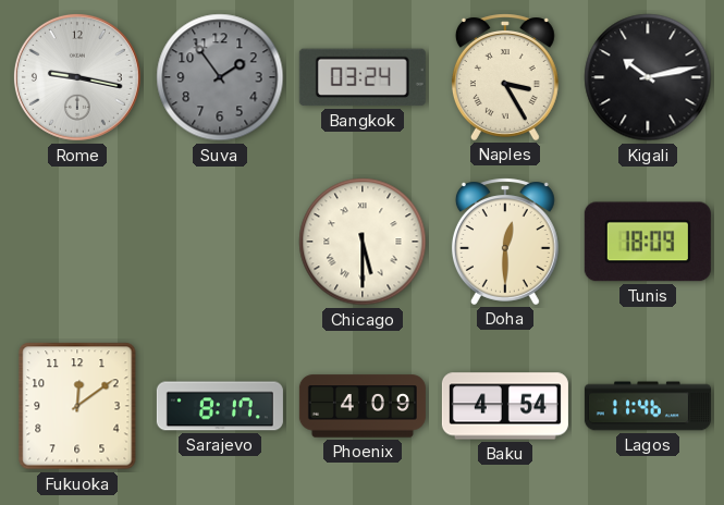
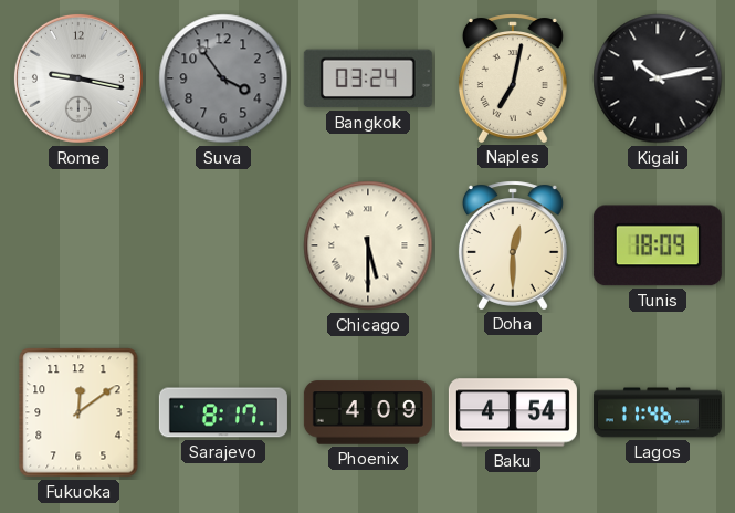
Suva: 1:54 -> 3:54
Naples: 3:25 -> 7:02
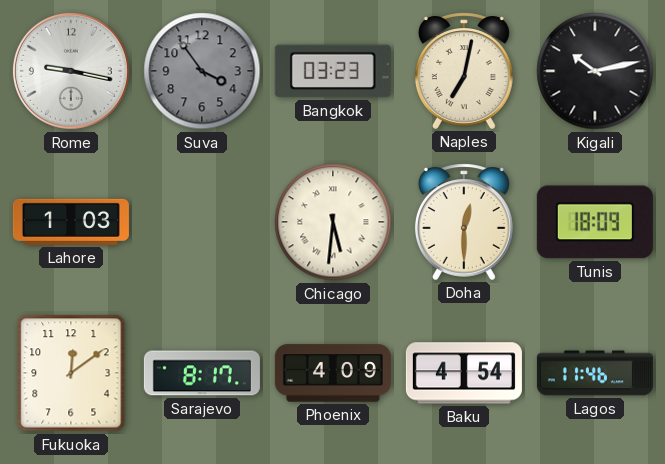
Bangkok: 03:24 -> 03:23
Lahore: none -> 1:03
Chicago: 5:30 -> 5:31
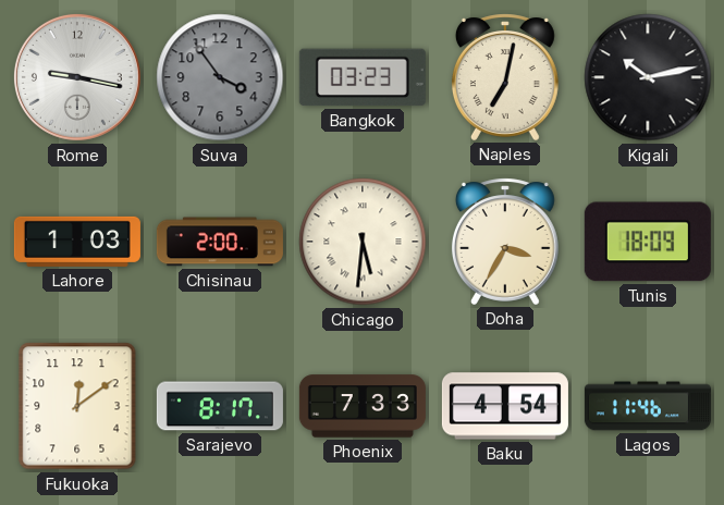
Chisinau: none -> 2:00
Doha: 12:30 -> 3:35
Phoenix: 4:09 -> 7:33
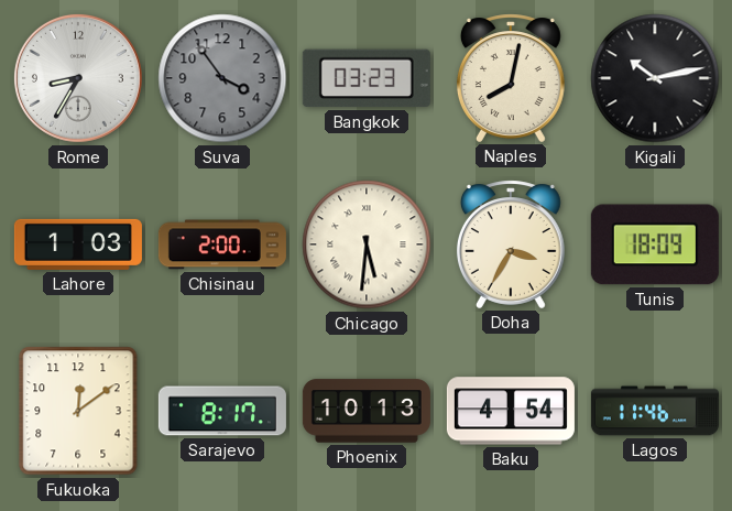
Rome: 9:17 -> 8:35
Naples: 7:02 -> 8:02
Phoenix: 7:33 -> 10:13
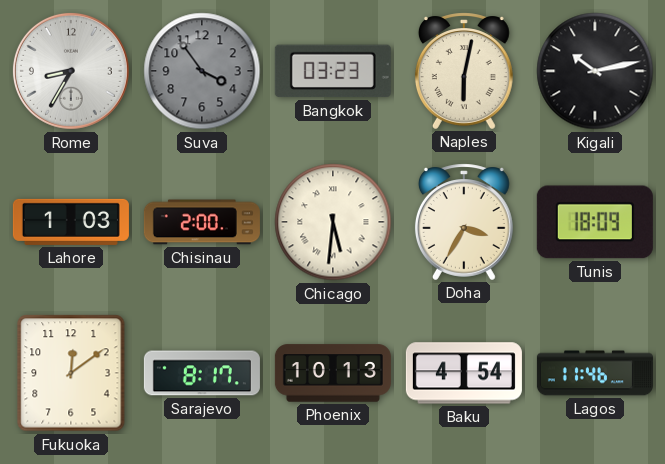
Naples: 8:02 -> 6:02
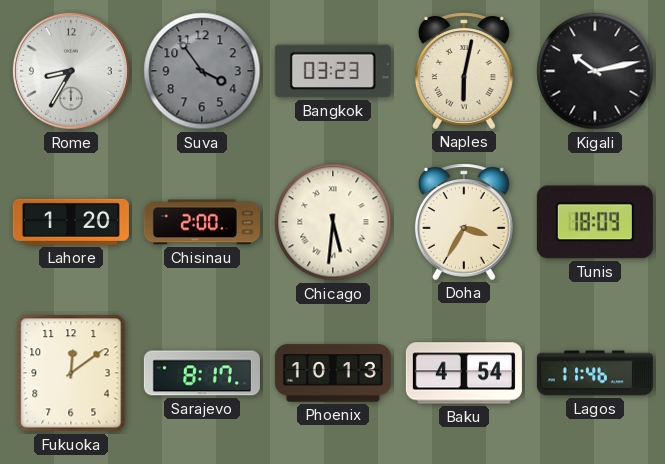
Lahore: 1:03 -> 1:20
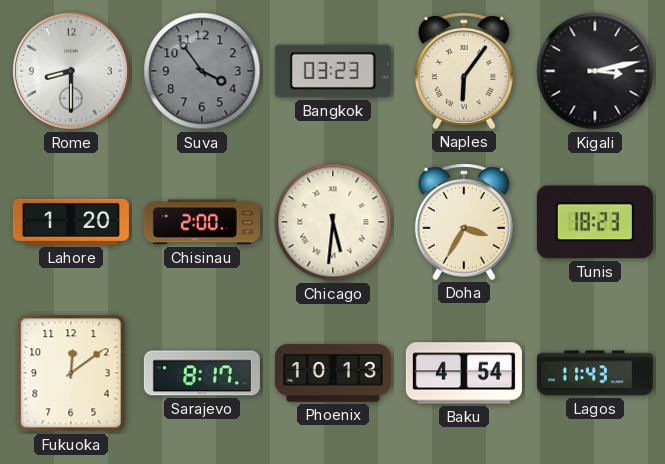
Rome: 8:35 -> 8:30
Naples: 6:02 -> 6:06
Kigali: 10:13 -> 3:13
Tunis: 18:09 -> 18:23
Lagos: 11:46 -> 11:43
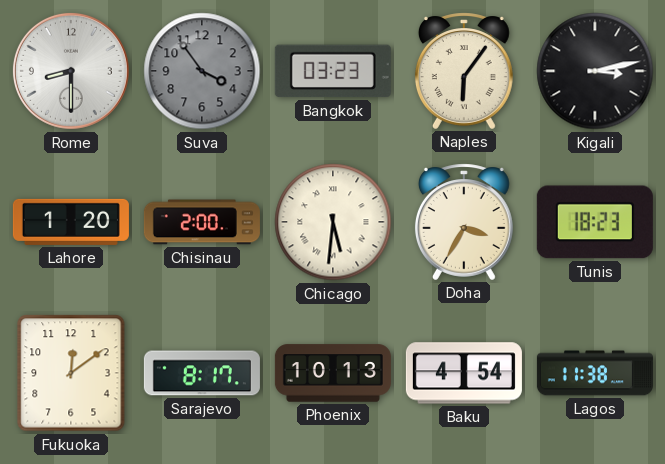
Lagos: 11:43 -> 11:38
